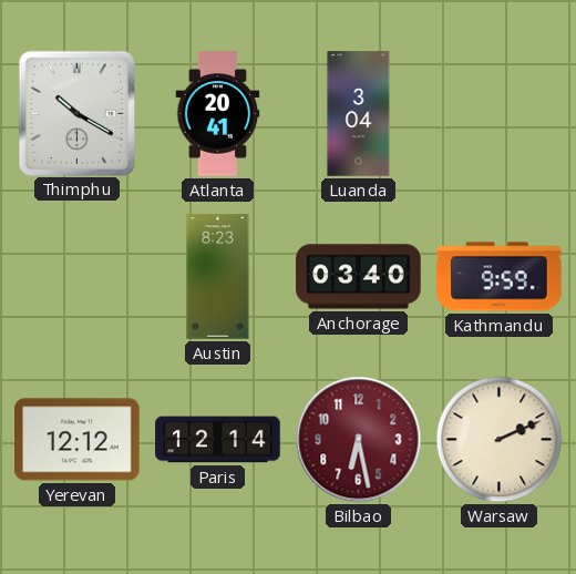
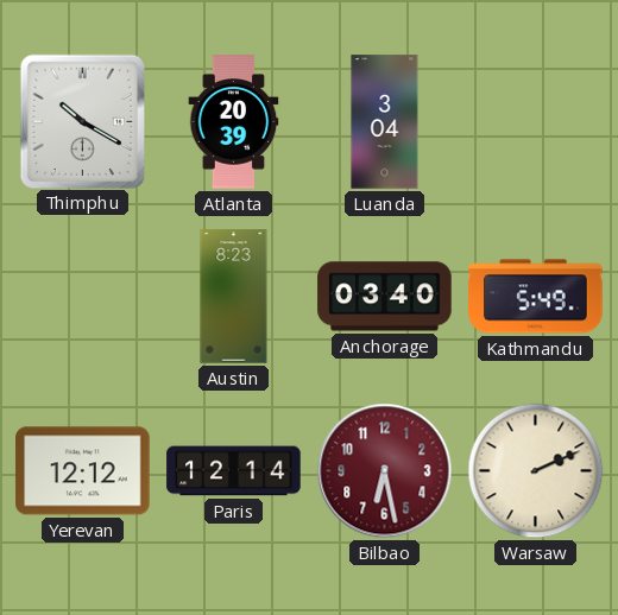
Atlanta: 20:41 -> 20:39
Kathmandu: 9:59 -> 5:49
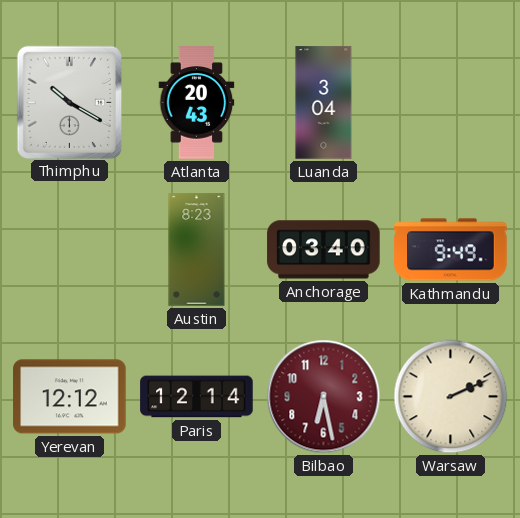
Atlanta: 20:39 -> 20:43
Kathmandu: 5:49 -> 9:49
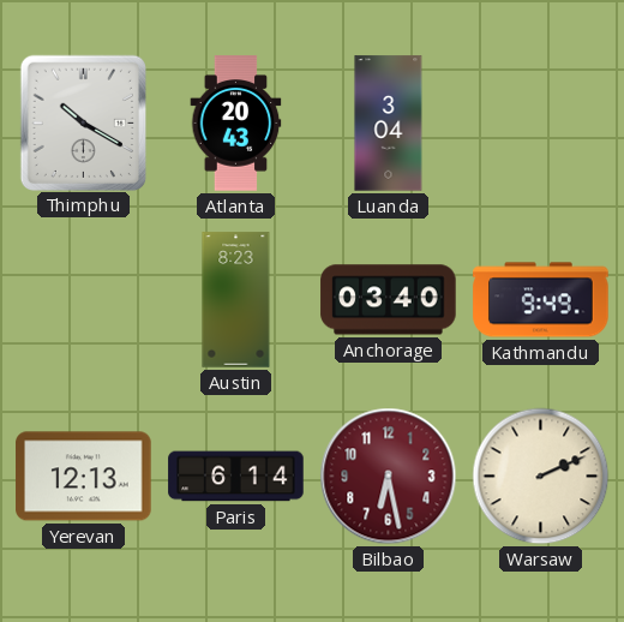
Yerevan: 12:12 -> 12:13
Paris: 12:14 -> 6:14
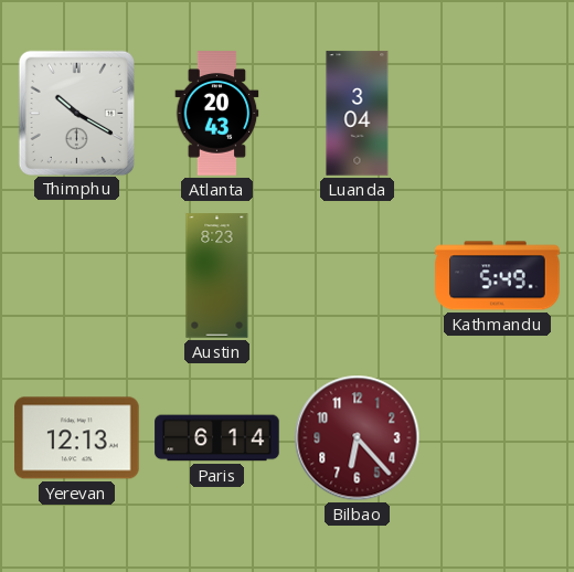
Anchorage: 03:40 -> none
Kathmandu: 9:49 -> 5:49
Bilbao: 6:28 -> 6:23
Warsaw: 2:11 -> none
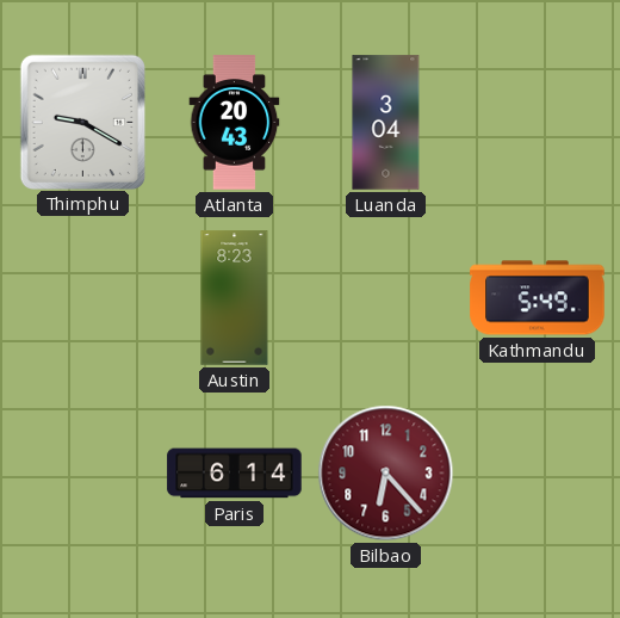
Thimphu: 10:20 -> 9:20
Yerevan: 12:13 -> none
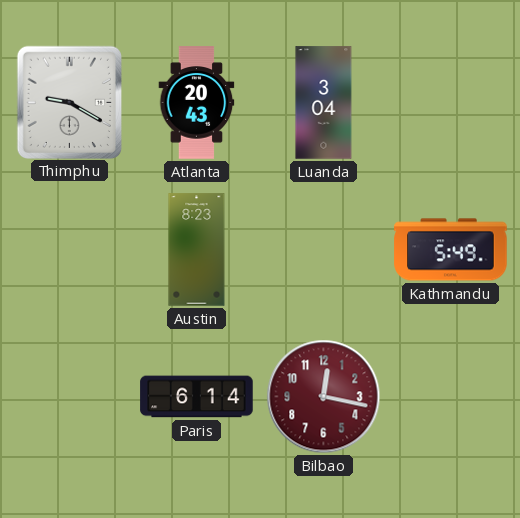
Bilbao: 6:23 -> 12:17
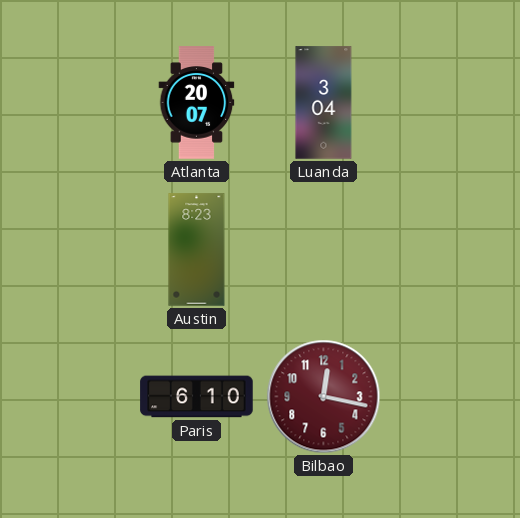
Thimphu: 9:20 -> none
Atlanta: 20:43 -> 20:07
Kathmandu: 5:49 -> none
Paris: 6:14 -> 6:10
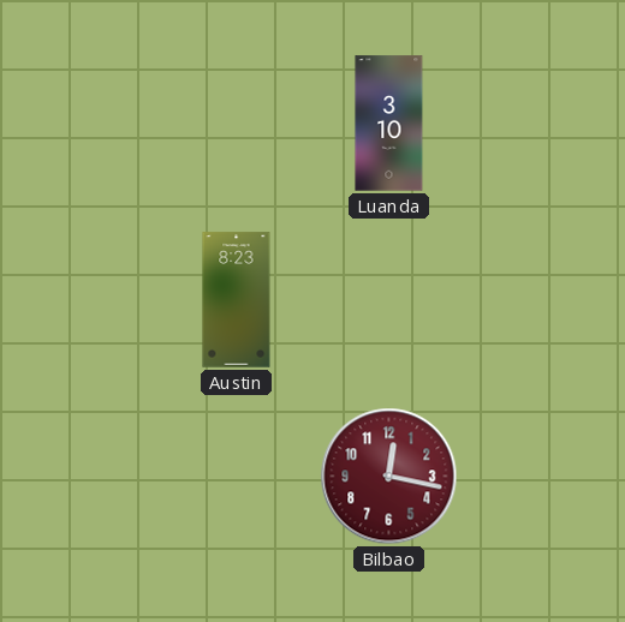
Atlanta: 20:07 -> none
Luanda: 3:04 -> 3:10
Paris: 6:10 -> none
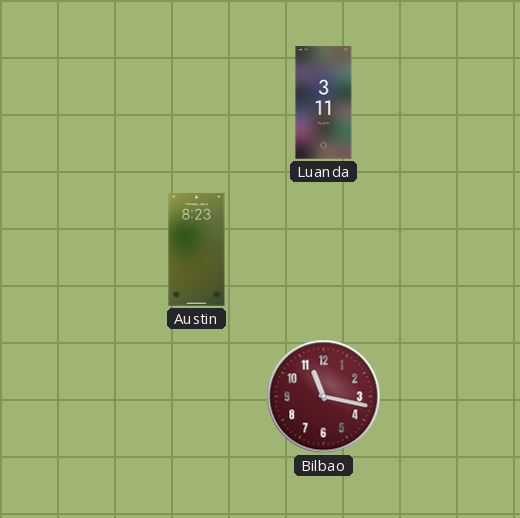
Luanda: 3:10 -> 3:11
Bilbao: 12:17 -> 11:17
